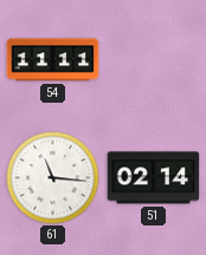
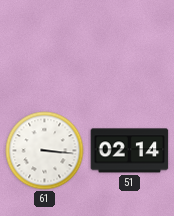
54: 11:11 -> none
61: 11:16 -> 3:16
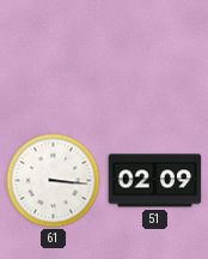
51: 02:14 -> 02:09
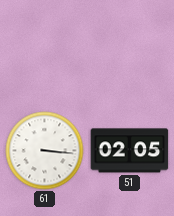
51: 02:09 -> 02:05
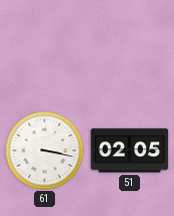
61: 3:16 -> 3:17
